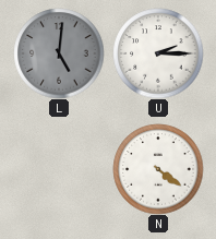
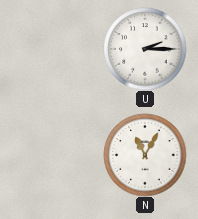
L: 5:01 -> none
N: 4:21 -> 11:05
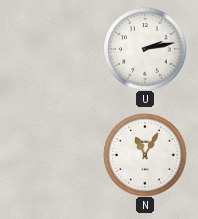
U: 2:15 -> 2:13
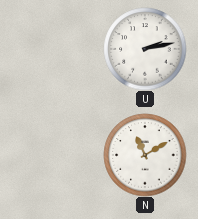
N: 11:05 -> 11:10
